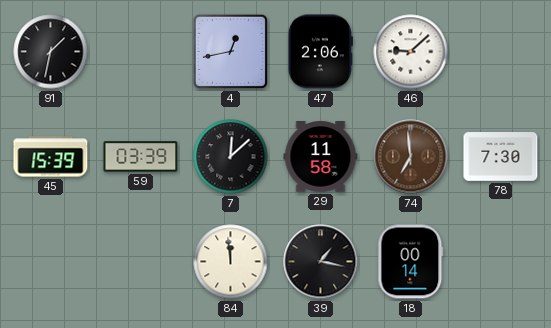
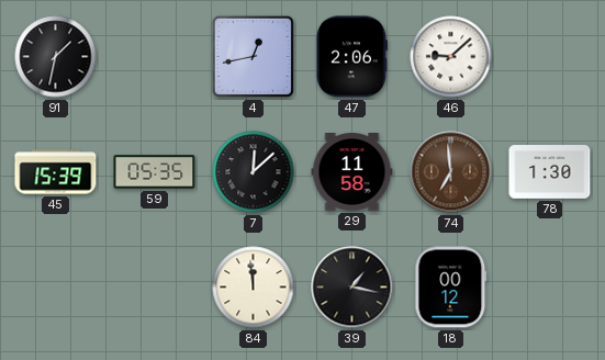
59: 03:39 -> 05:35
78: 7:30 -> 1:30
18: 00:14 -> 00:12
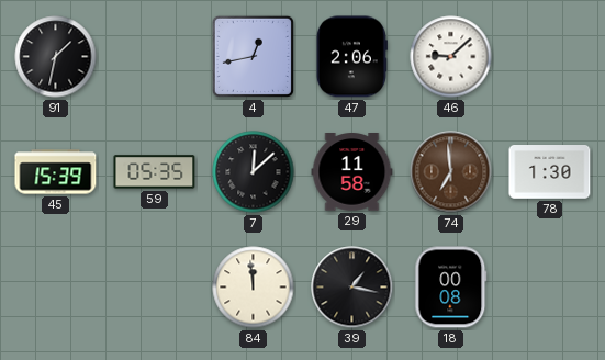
18: 00:12 -> 00:08
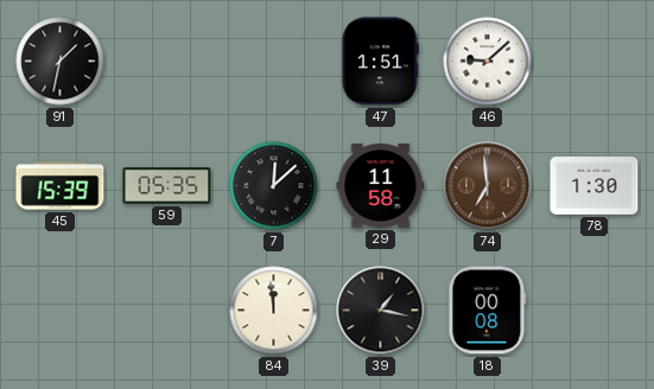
4: 12:43 -> none
47: 2:06 -> 1:51
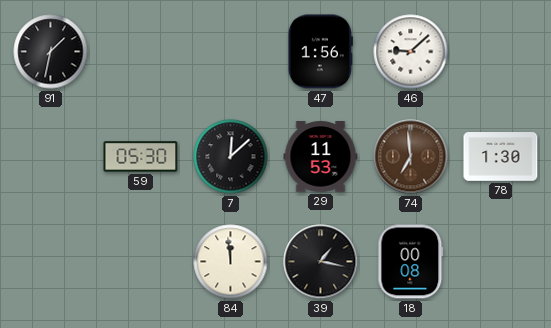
47: 1:51 -> 1:56
45: 15:39 -> none
59: 05:35 -> 05:30
29: 11:58 -> 11:53
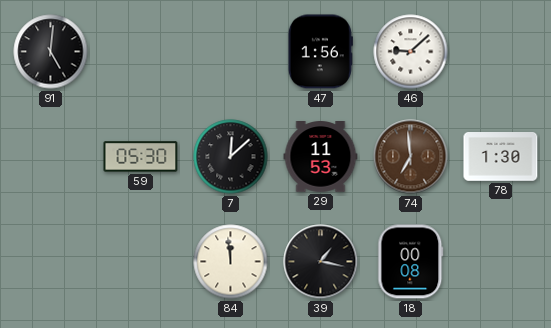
91: 1:32 -> 5:01
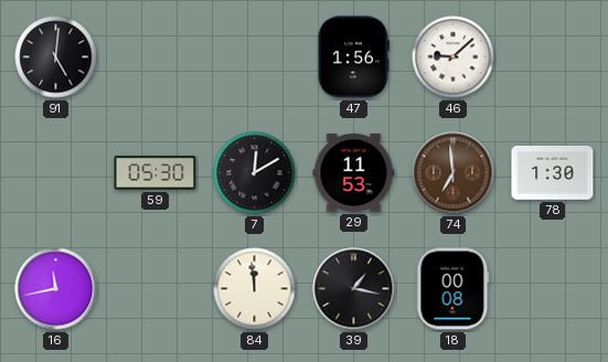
7: 12:08 -> 12:10
16: none -> 11:43
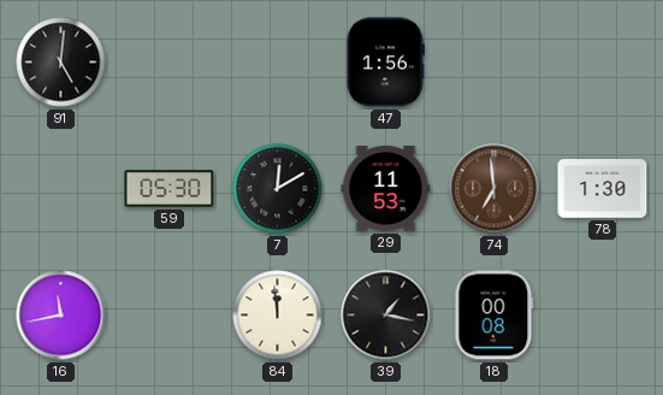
46: 9:08 -> none
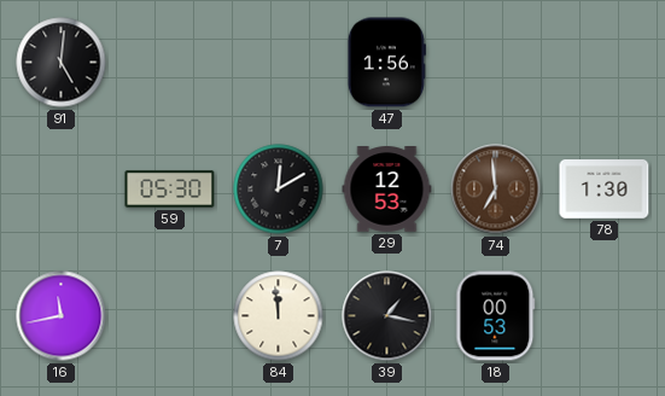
29: 11:53 -> 12:53
18: 00:08 -> 00:53
